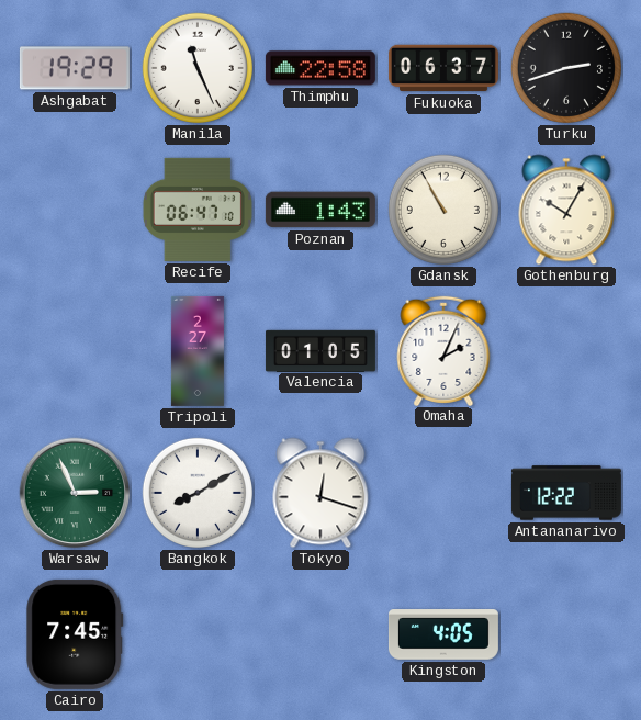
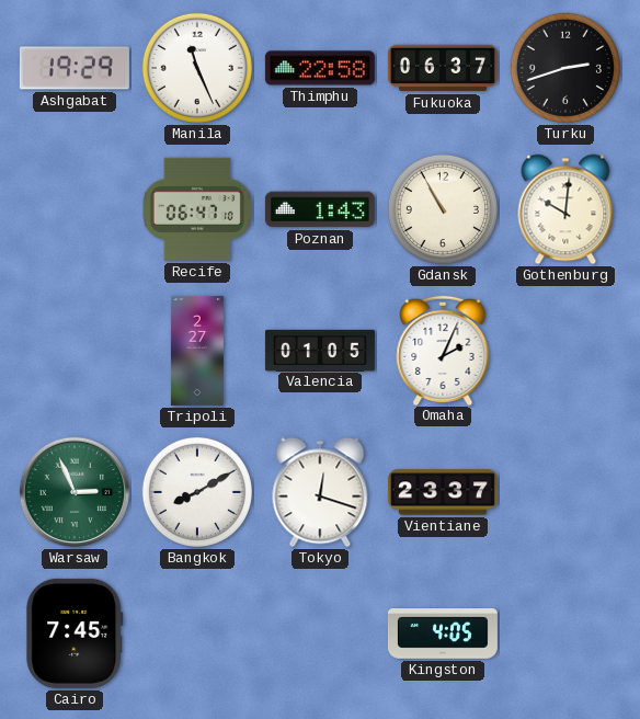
Gothenburg: 10:05 -> 10:01
Vientiane: none -> 23:37
Antananarivo: 12:22 -> none
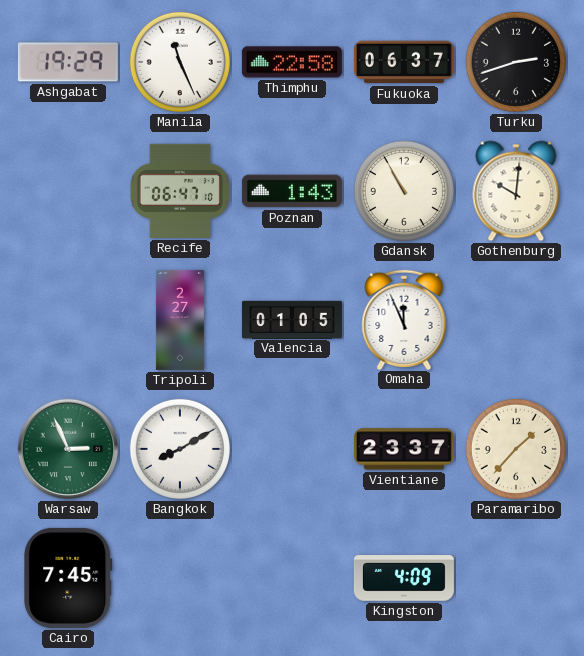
Omaha: 2:04 -> 11:56
Tokyo: 12:18 -> none
Paramaribo: none -> 1:37
Kingston: 4:05 -> 4:09
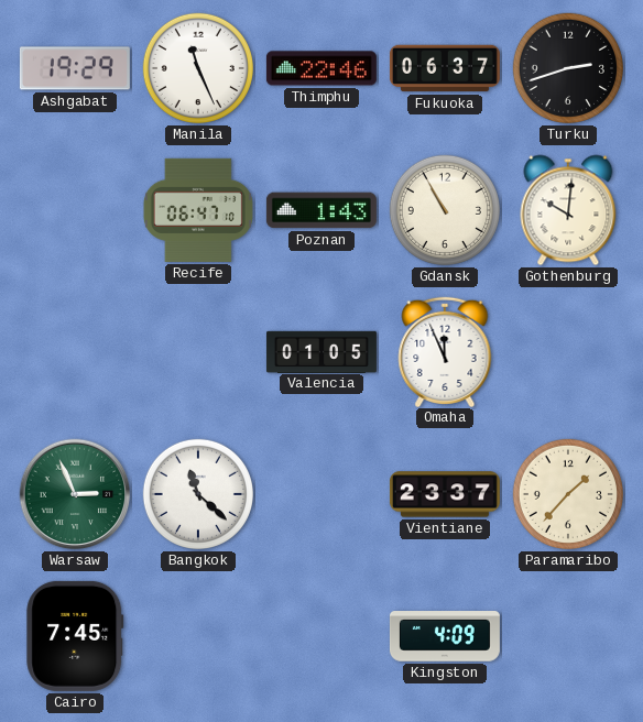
Thimphu: 22:58 -> 22:46
Tripoli: 2:27 -> none
Bangkok: 8:10 -> 11:22
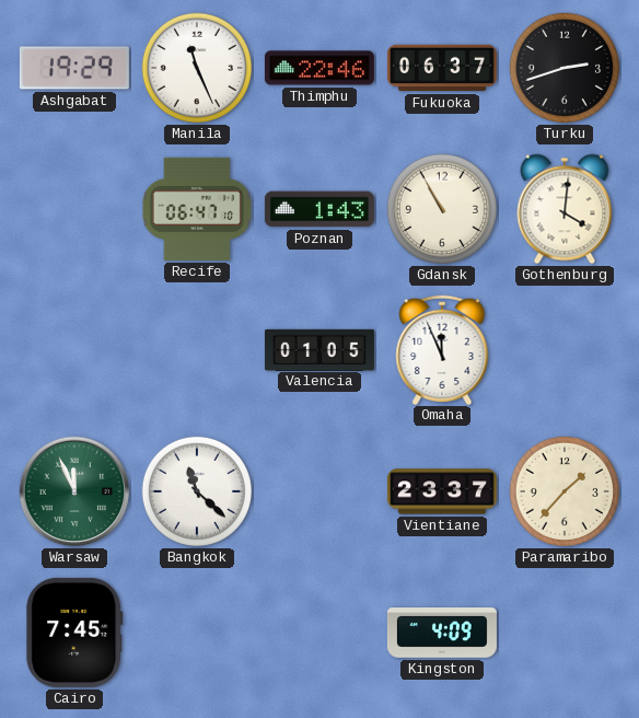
Gothenburg: 10:01 -> 4:01
Warsaw: 2:56 -> 11:56
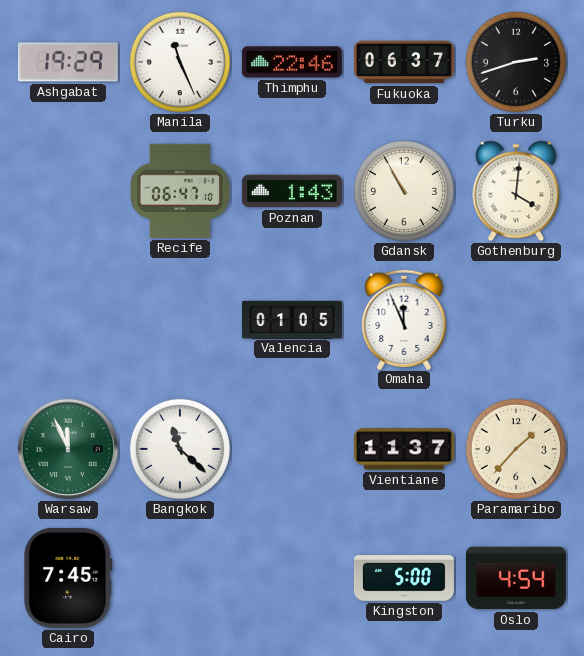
Vientiane: 23:37 -> 11:37
Kingston: 4:09 -> 5:00
Oslo: none -> 4:54
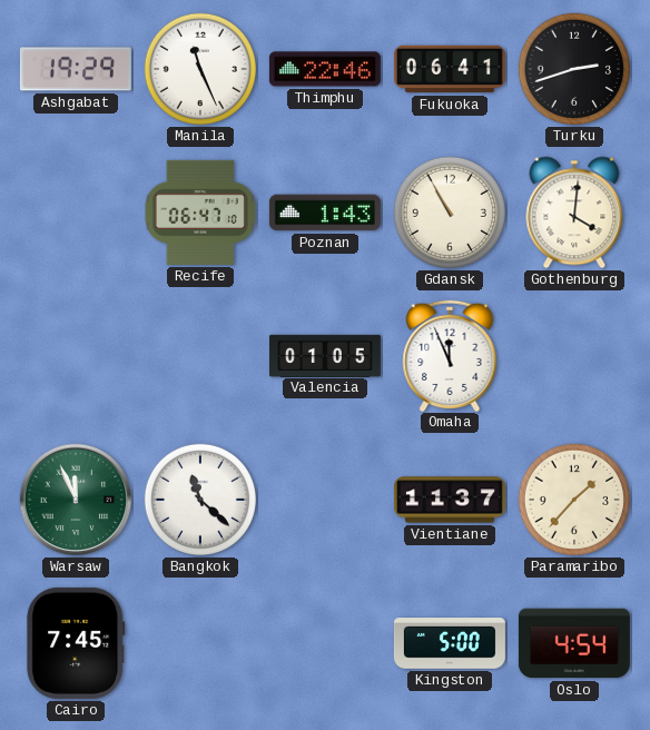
Fukuoka: 06:37 -> 06:41
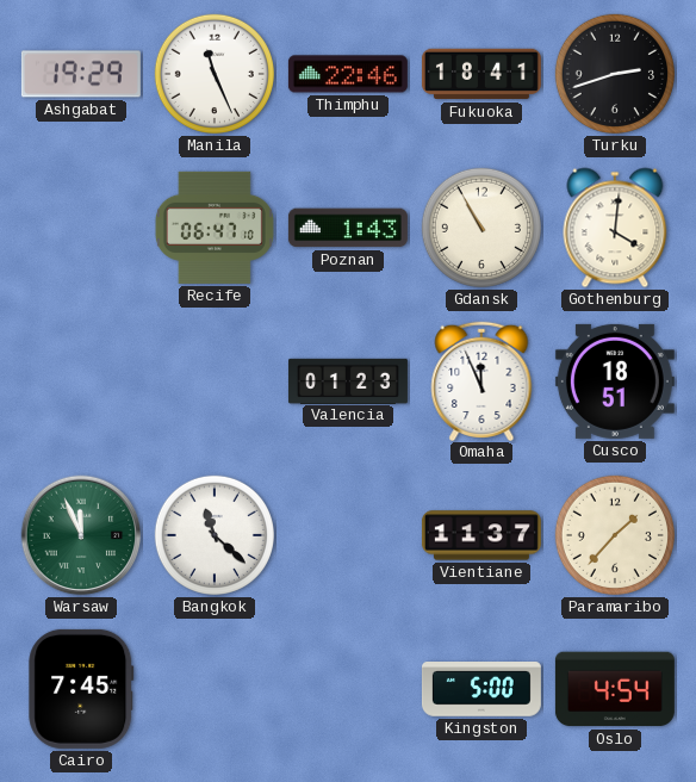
Fukuoka: 06:41 -> 18:41
Valencia: 01:05 -> 01:23
Cusco: none -> 18:51
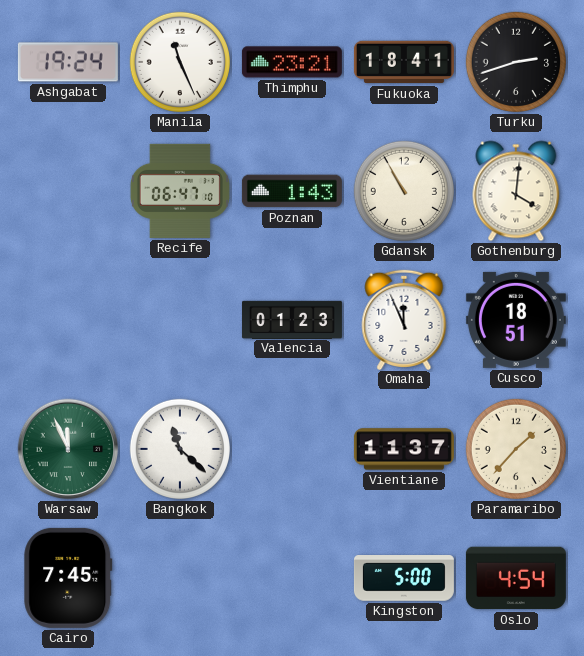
Ashgabat: 19:29 -> 19:24
Thimphu: 22:46 -> 23:21
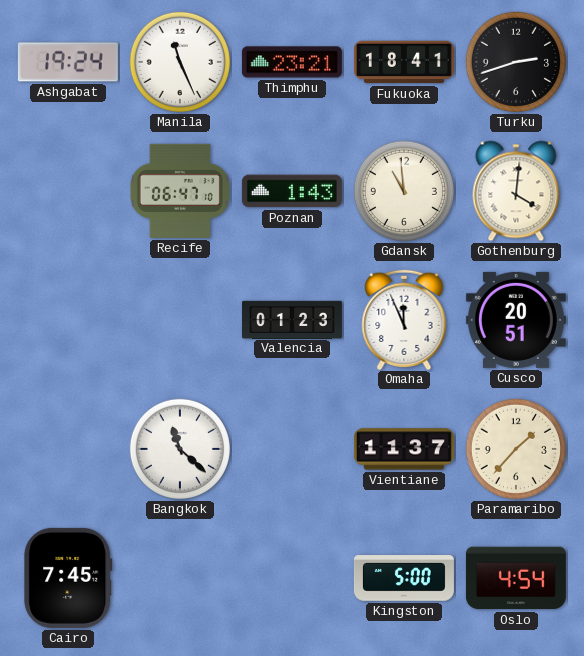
Gdansk: 10:55 -> 10:59
Cusco: 18:51 -> 20:51
Warsaw: 11:56 -> none
